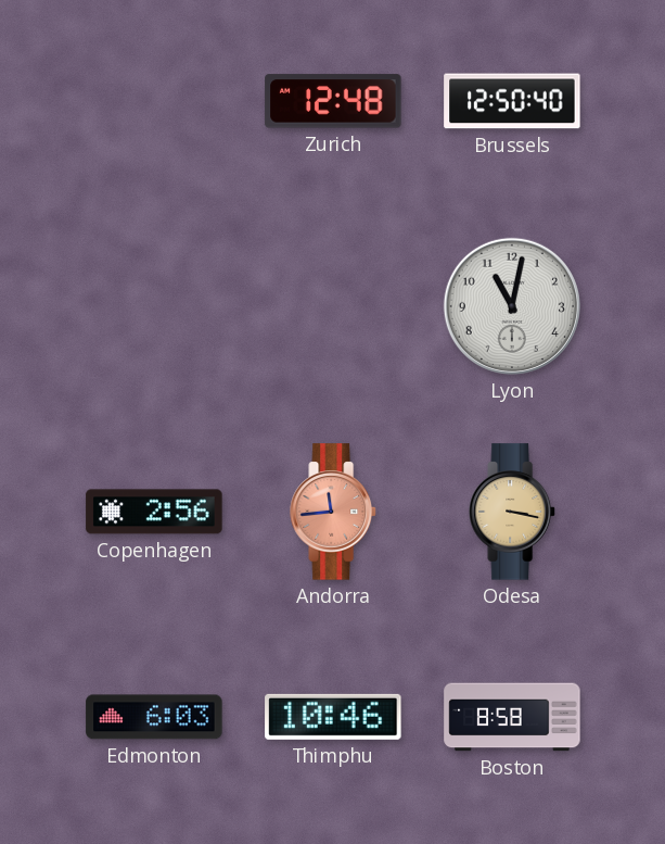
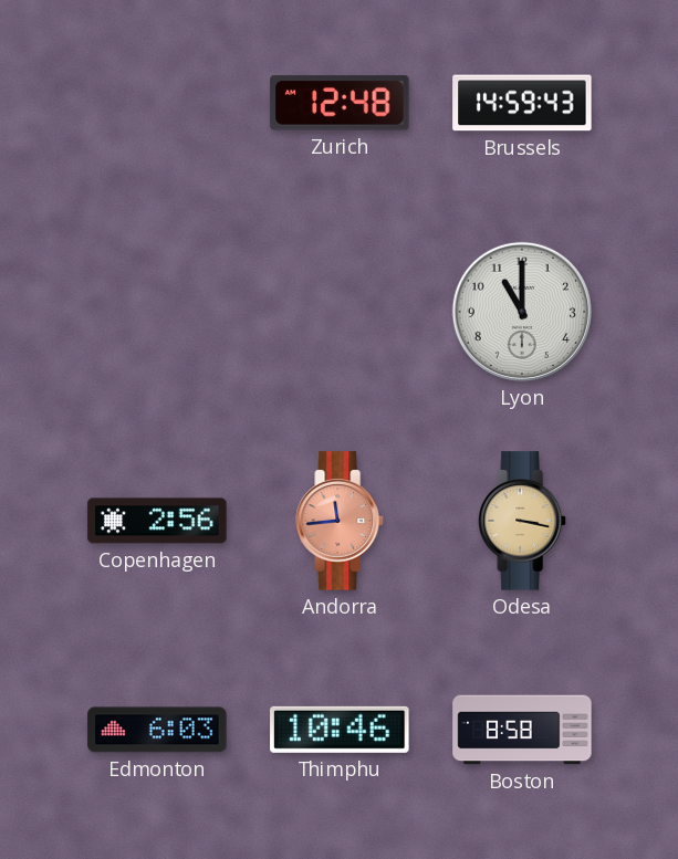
Brussels: 12:50 -> 14:59
Lyon: 11:02 -> 11:00
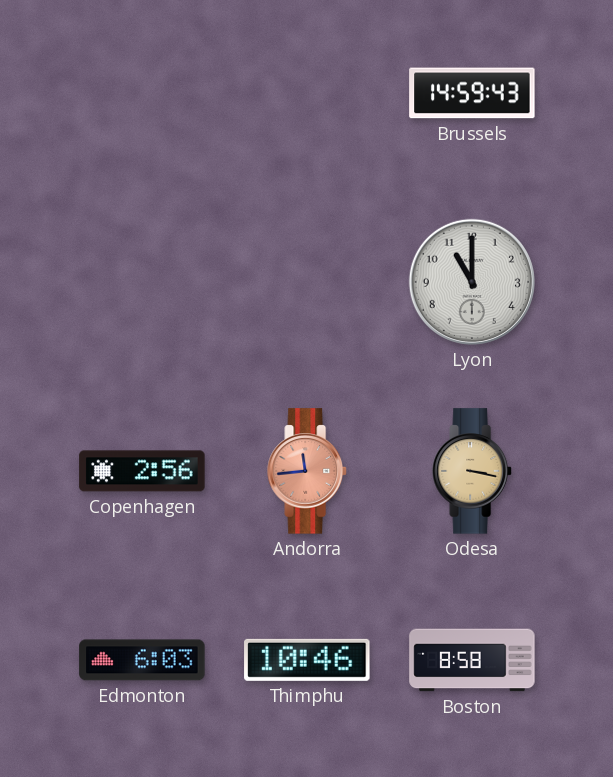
Zurich: 12:48 -> none
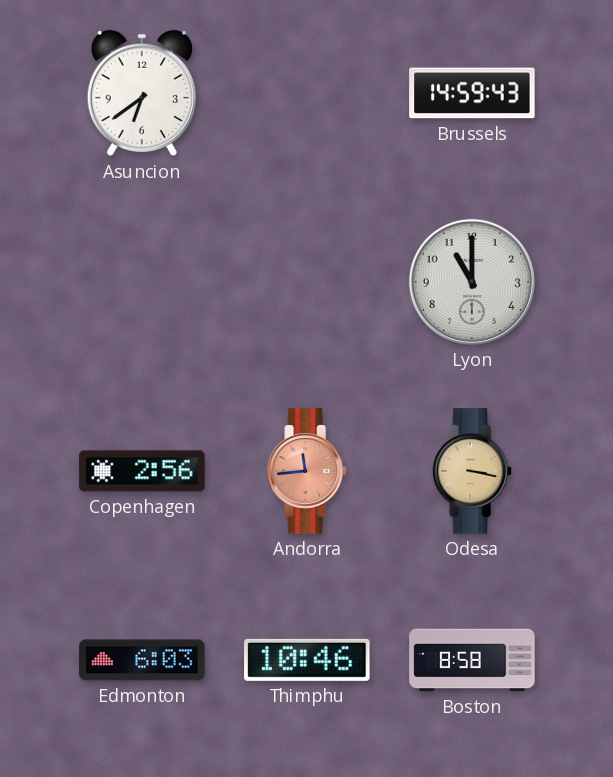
Asuncion: none -> 6:39
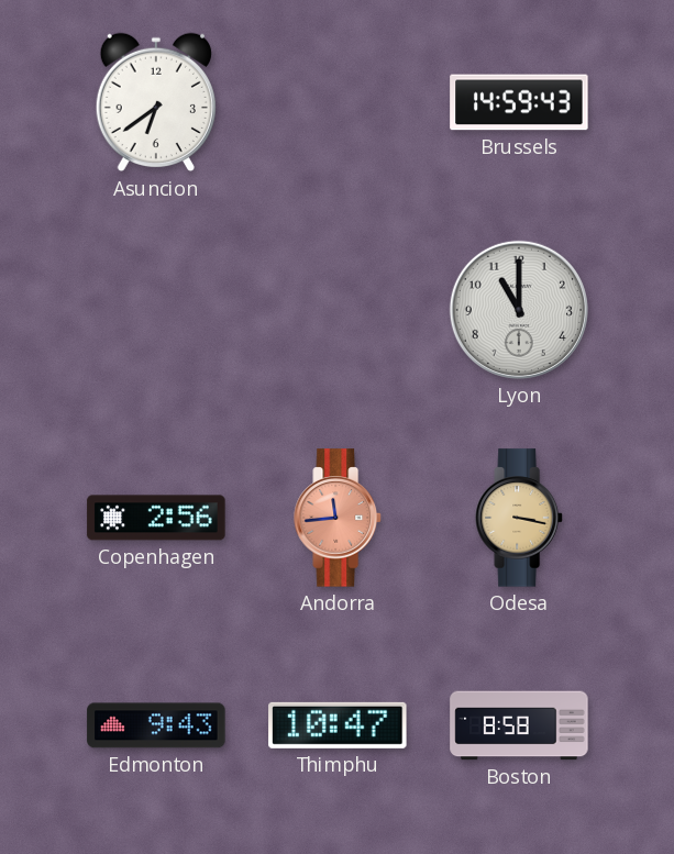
Edmonton: 6:03 -> 9:43
Thimphu: 10:46 -> 10:47
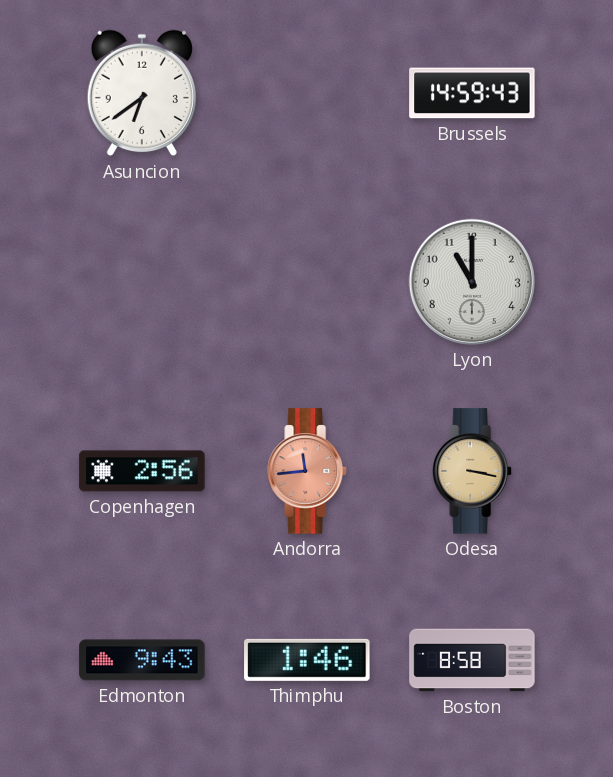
Thimphu: 10:47 -> 1:46
